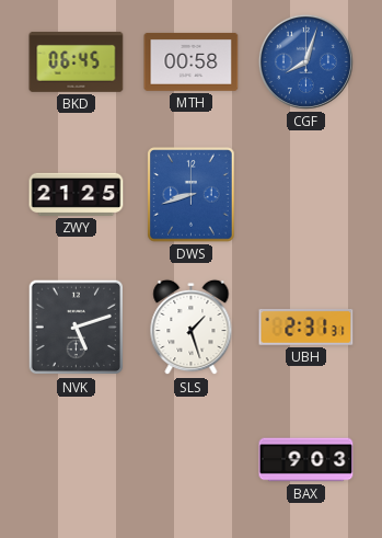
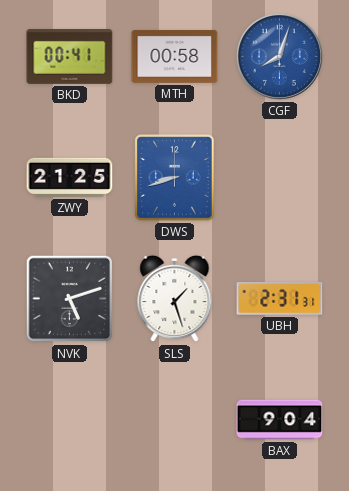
BKD: 06:45 -> 00:41
BAX: 9:03 -> 9:04
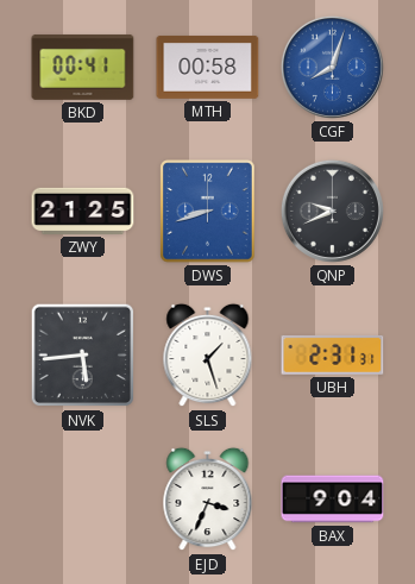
QNP: none -> 9:41
NVK: 5:12 -> 5:44
EJD: none -> 3:34
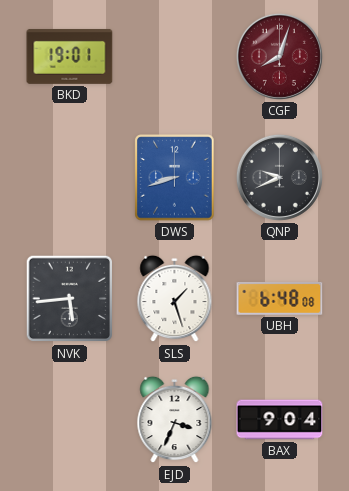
BKD: 00:41 -> 19:01
MTH: 00:58 -> none
CGF dial: blue -> burgundy
ZWY: 21:25 -> none
UBH: 2:31 -> 6:48
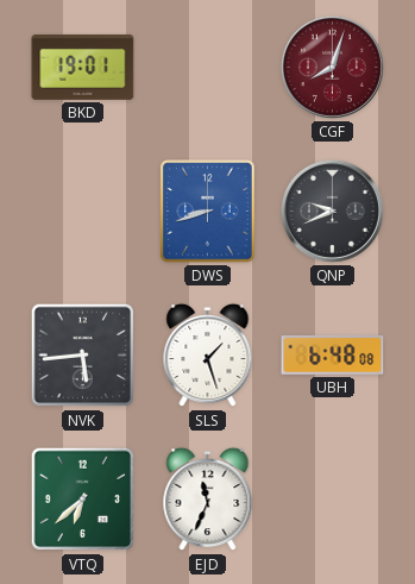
VTQ: none -> 6:38
EJD: 3:34 -> 11:34
BAX: 9:04 -> none
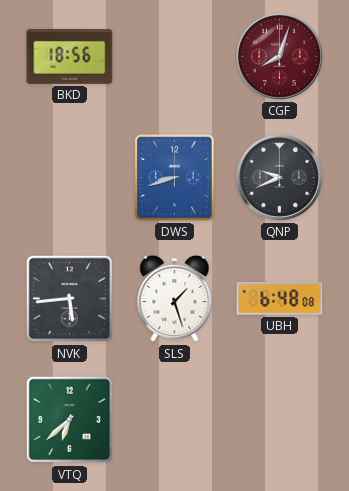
BKD: 19:01 -> 18:56
EJD: 11:34 -> none
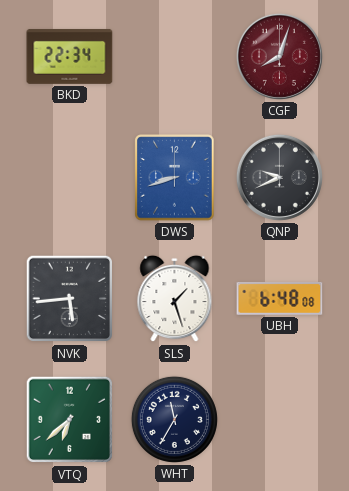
BKD: 18:56 -> 22:34
WHT: none -> 11:35
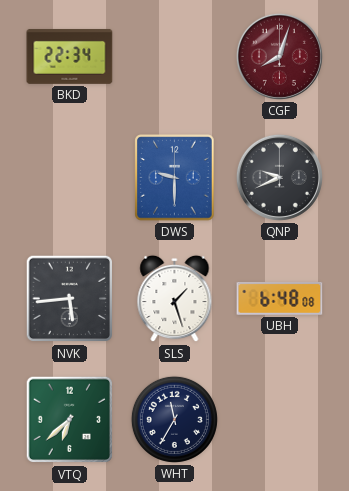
DWS: 8:42 -> 9:30
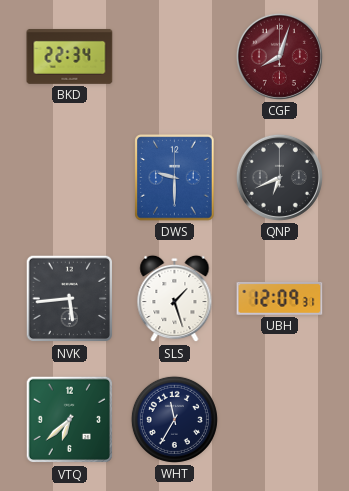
QNP: 9:41 -> 6:41
UBH: 6:48 -> 12:09
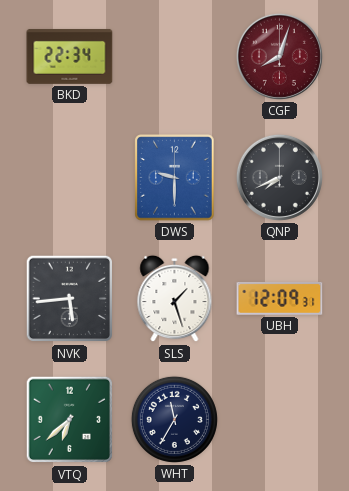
QNP: 6:41 -> 7:41
